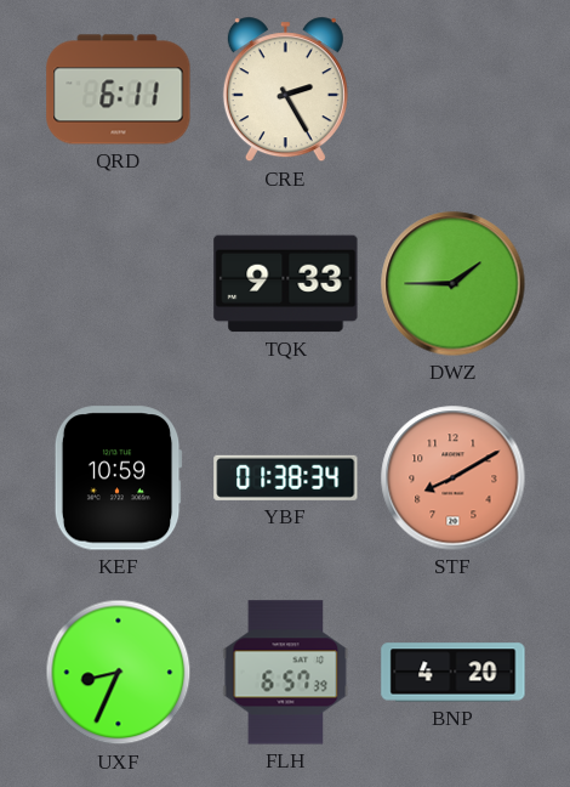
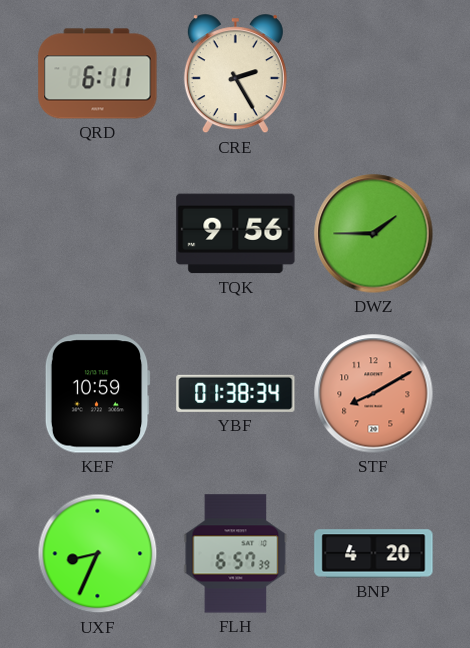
TQK: 9:33 -> 9:56
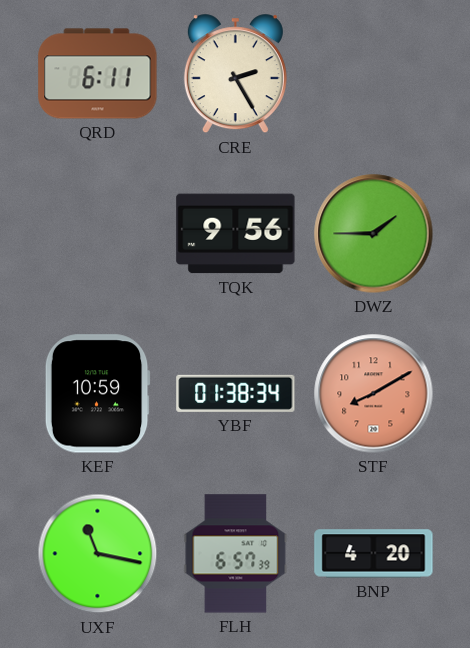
UXF: 8:34 -> 11:17
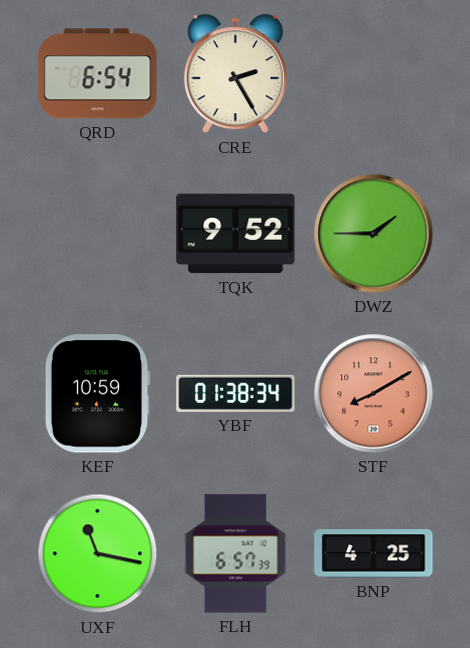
QRD: 6:11 -> 6:54
TQK: 9:56 -> 9:52
BNP: 4:20 -> 4:25
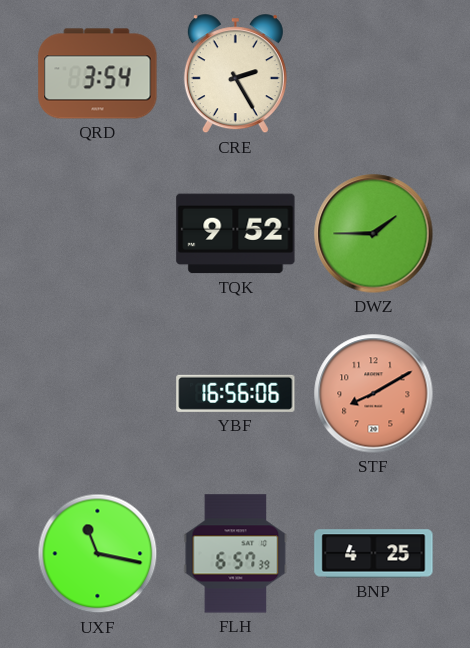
QRD: 6:54 -> 3:54
KEF: 10:59 -> none
YBF: 01:38 -> 16:56
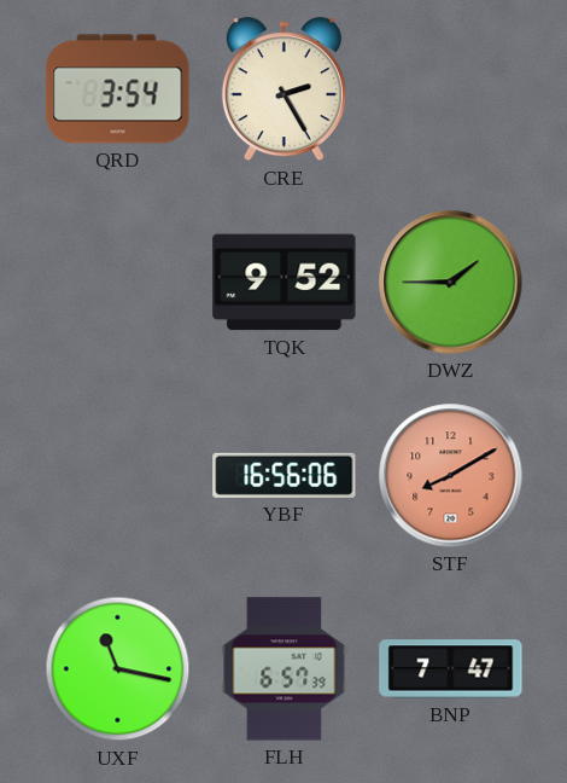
BNP: 4:25 -> 7:47
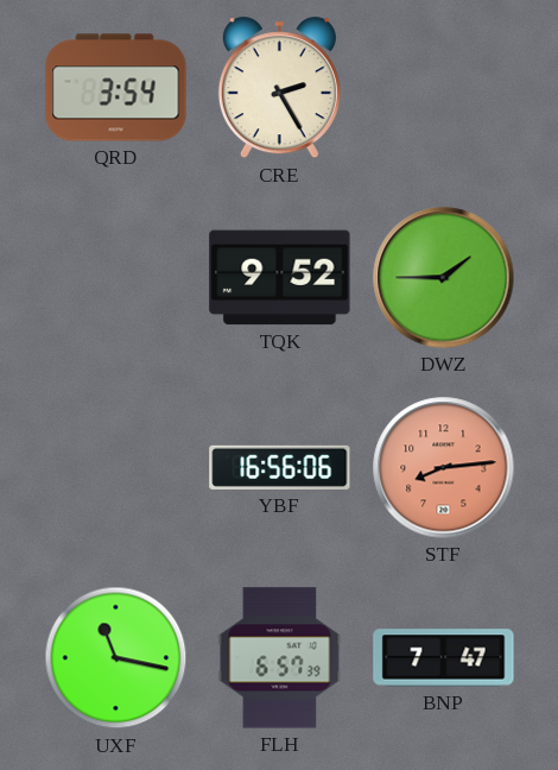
STF: 8:10 -> 8:14
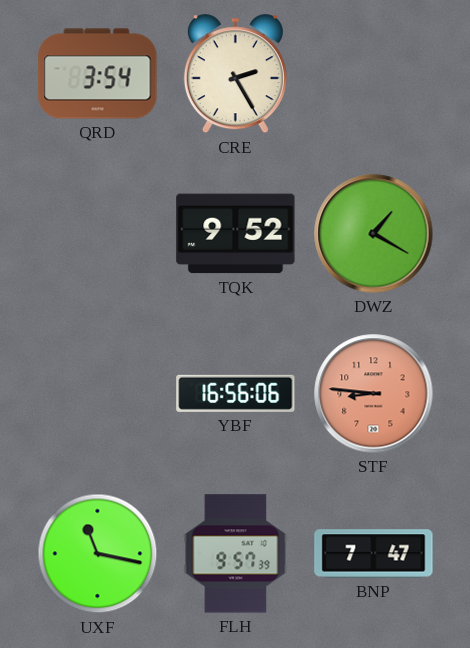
DWZ: 1:45 -> 1:20
STF: 8:14 -> 8:46
FLH: 6:57 -> 9:57
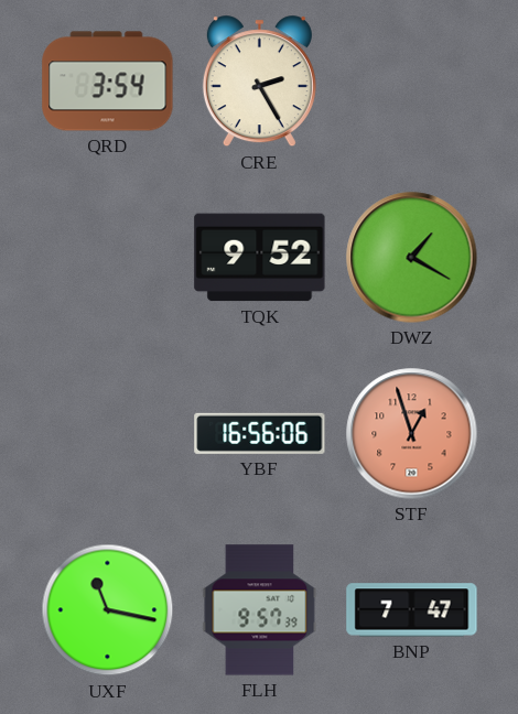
STF: 8:46 -> 12:57
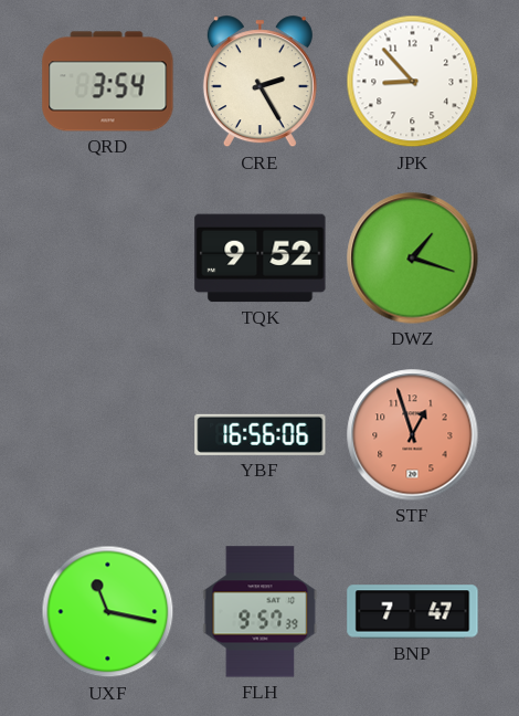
JPK: none -> 8:53
DWZ: 1:20 -> 1:18
